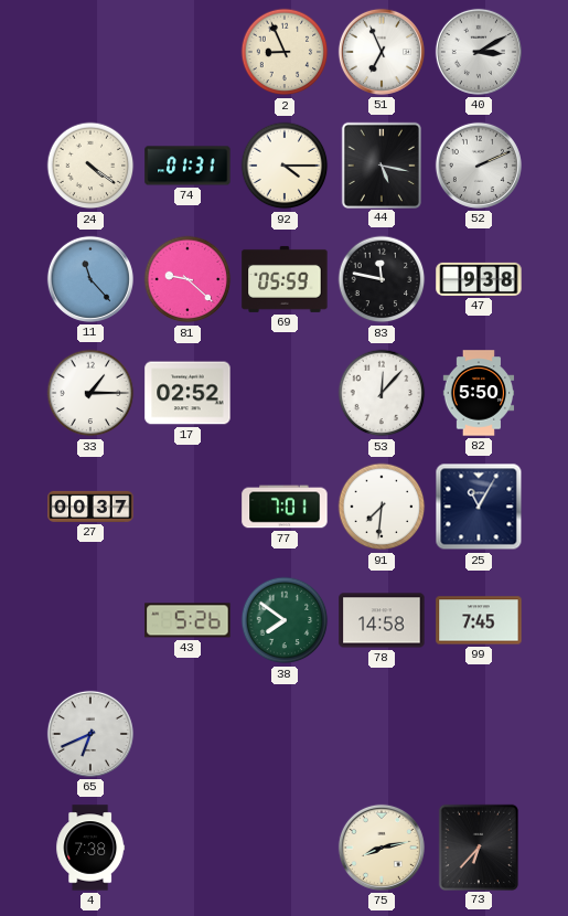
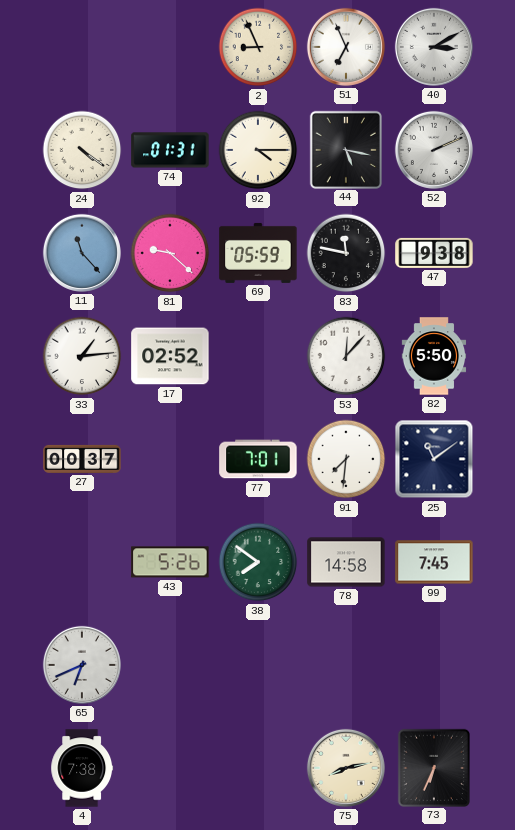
33: 1:15 -> 1:14
25: 11:05 -> 11:09
73: 6:37 -> 6:34
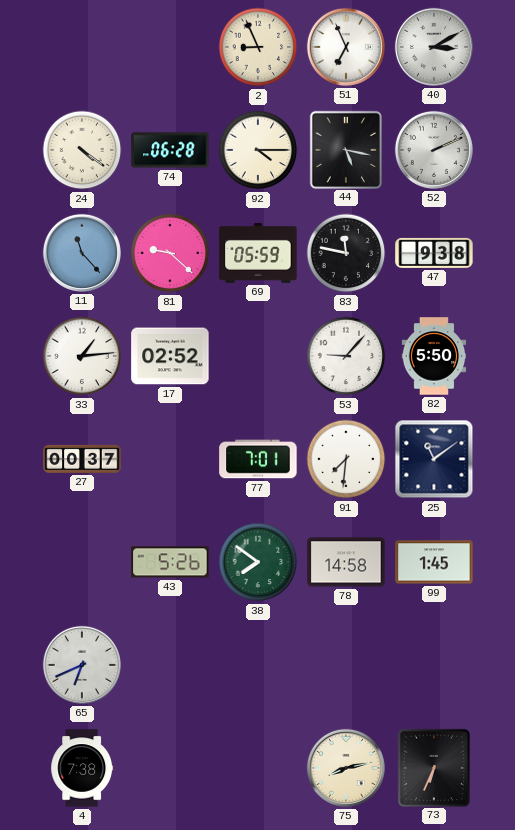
74: 01:31 -> 06:28
53: 12:07 -> 9:07
99: 7:45 -> 1:45
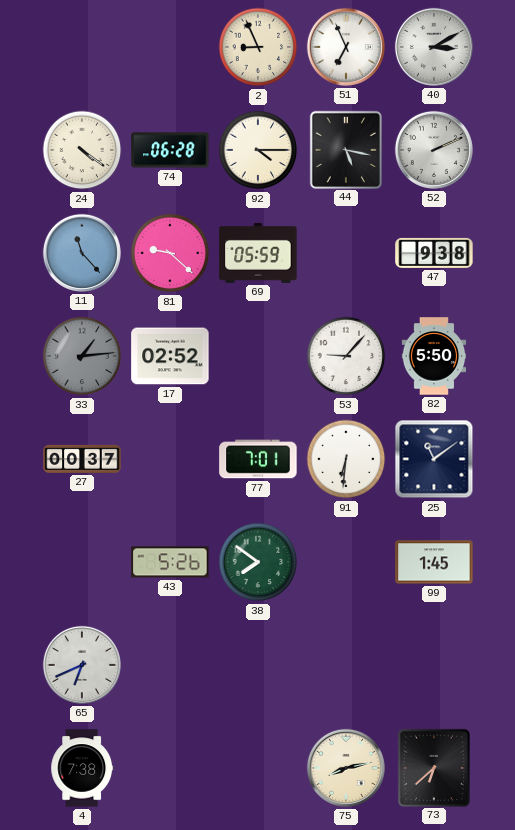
83: 11:47 -> none
33 dial: white -> grey
91: 7:31 -> 6:31
78: 14:58 -> none
73: 6:34 -> 6:38
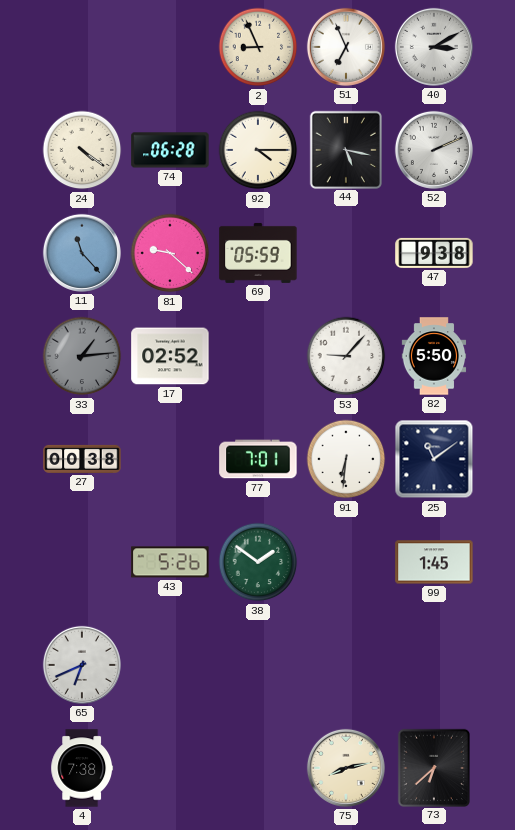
27: 00:37 -> 00:38
38: 7:51 -> 1:51
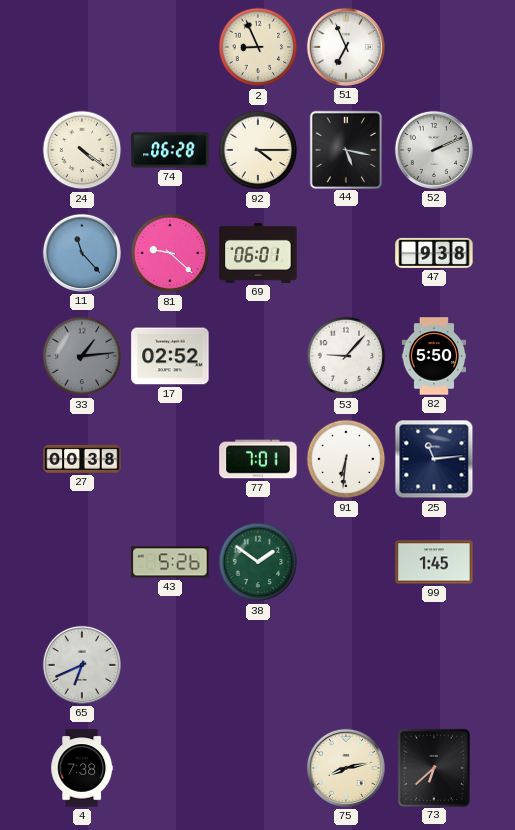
40: 3:10 -> none
69: 05:59 -> 06:01
25: 11:09 -> 11:14
